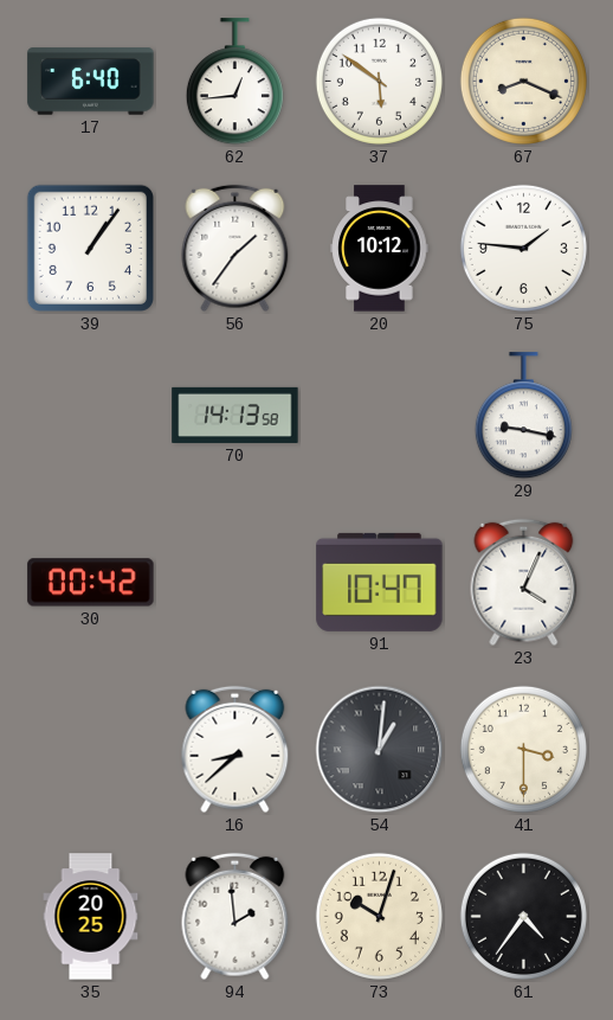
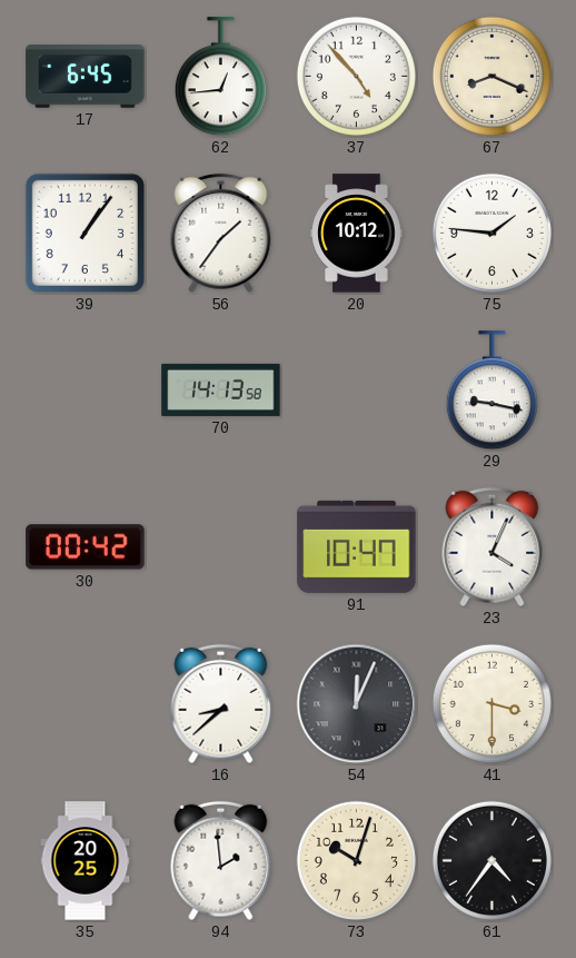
17: 6:40 -> 6:45
37: 5:51 -> 4:53
54: 1:01 -> 12:04
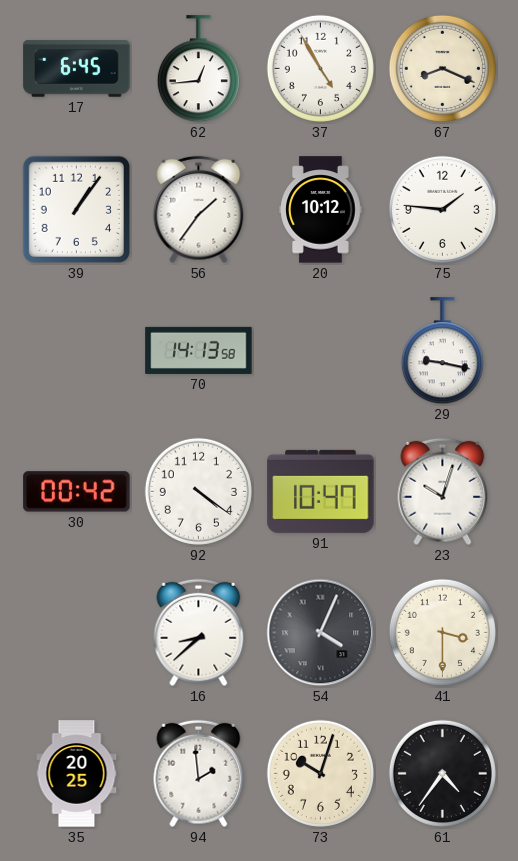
37: 4:53 -> 4:55
92: none -> 4:21
23: 4:04 -> 10:03
54: 12:04 -> 4:04
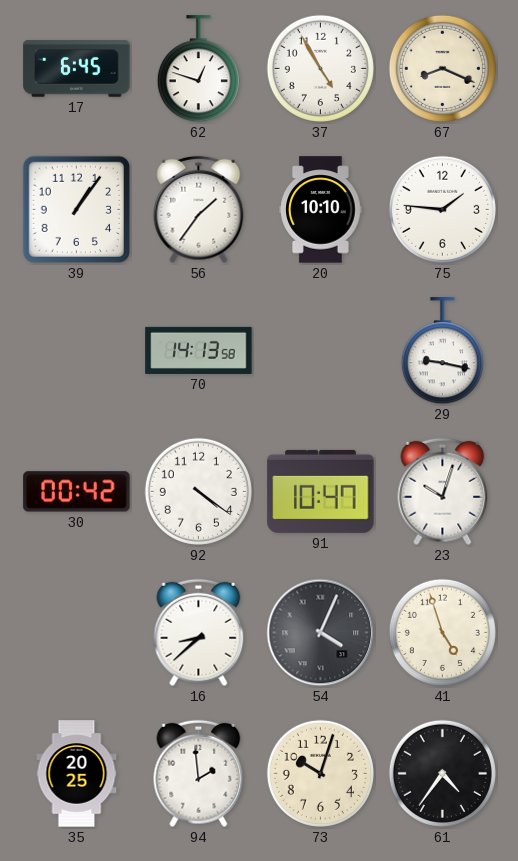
62: 12:44 -> 12:48
20: 10:12 -> 10:10
41: 3:30 -> 4:57
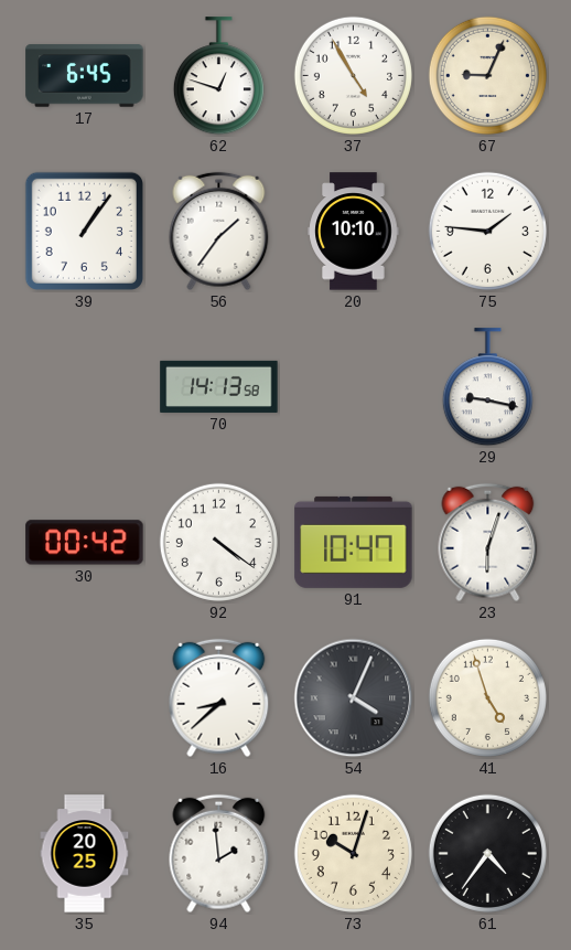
67: 8:19 -> 9:04
23: 10:03 -> 6:03
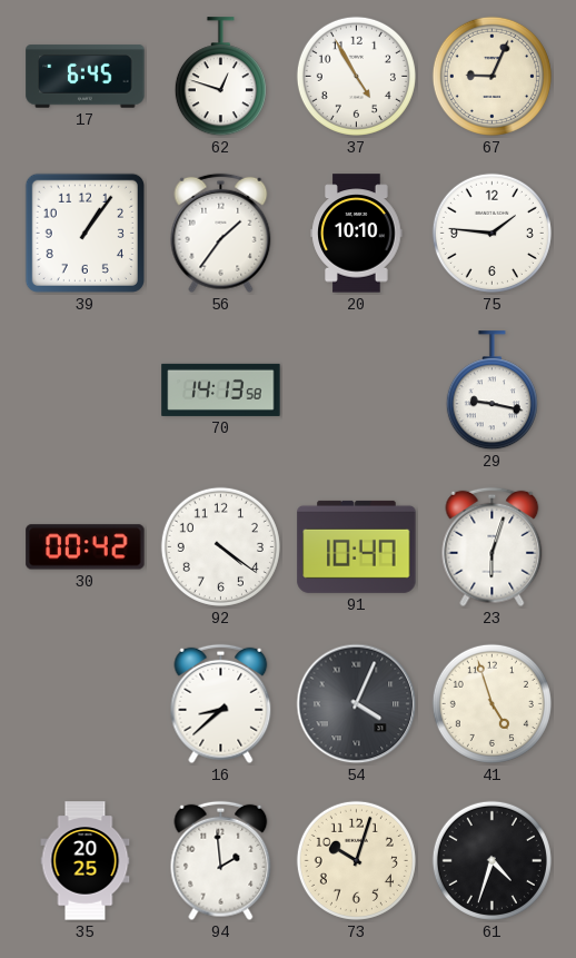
61: 4:36 -> 4:33
